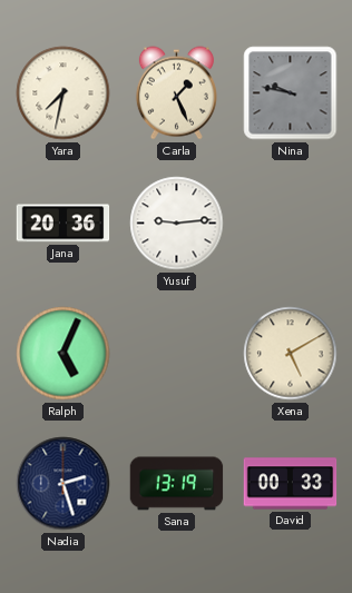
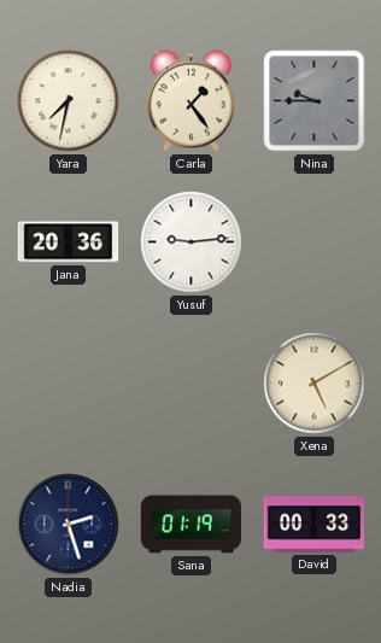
Carla: 1:26 -> 1:24
Nina: 9:47 -> 9:45
Ralph: 5:04 -> none
Sana: 13:19 -> 01:19
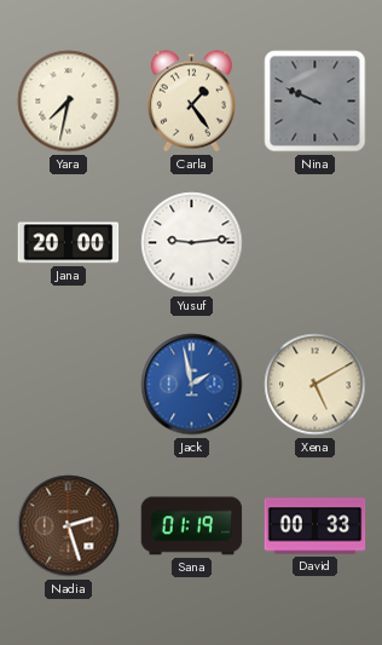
Nina: 9:45 -> 9:49
Jana: 20:36 -> 20:00
Jack: none -> 1:58
Nadia dial: navy -> brown
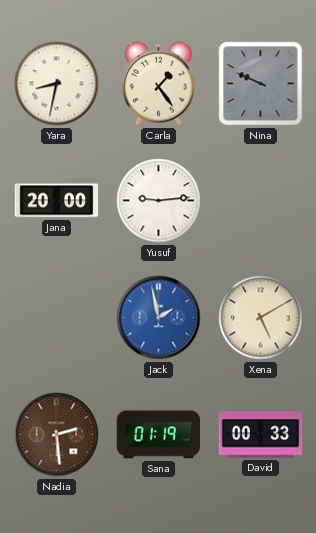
Yara: 7:32 -> 8:32
Nadia: 2:27 -> 2:29
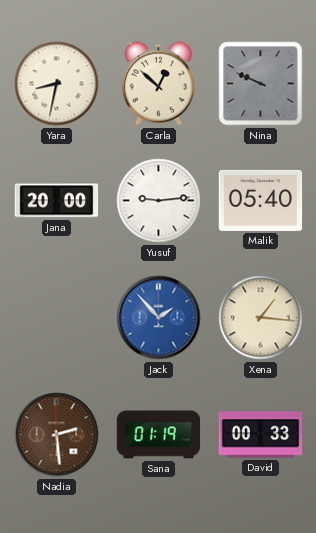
Carla: 1:24 -> 12:52
Malik: none -> 05:40
Jack: 1:58 -> 1:53
Xena: 5:10 -> 1:16
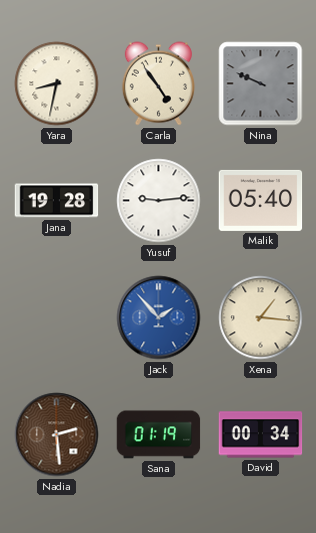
Carla: 12:52 -> 4:54
Jana: 20:00 -> 19:28
David: 00:33 -> 00:34
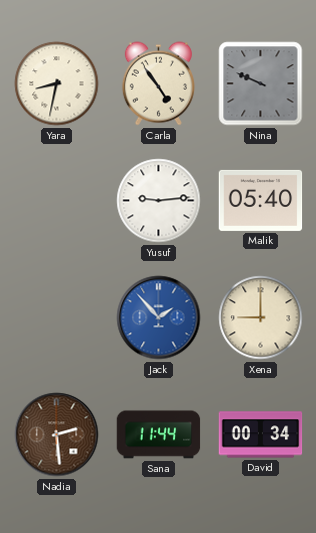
Jana: 19:28 -> none
Xena: 1:16 -> 9:00
Sana: 01:19 -> 11:44
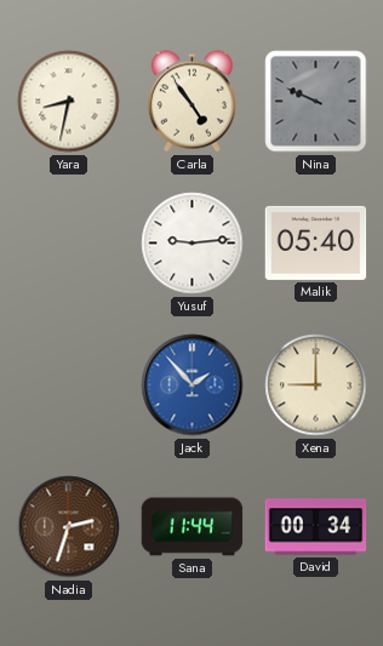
Nadia: 2:29 -> 2:33
